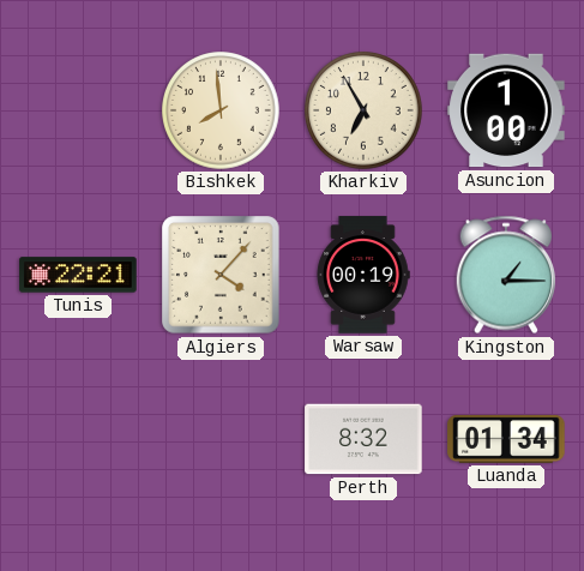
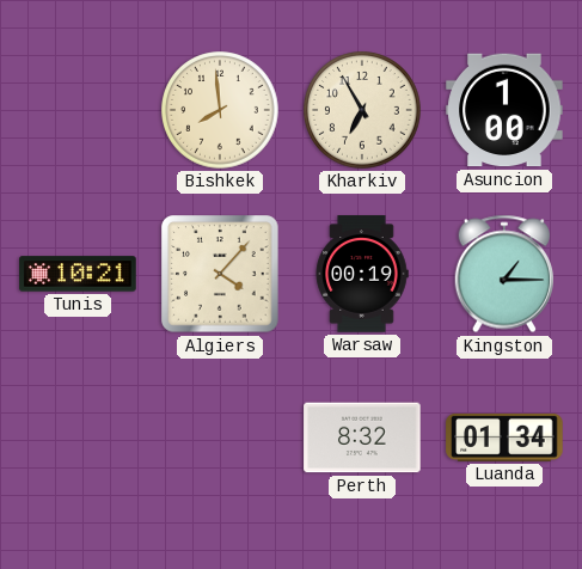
Tunis: 22:21 -> 10:21
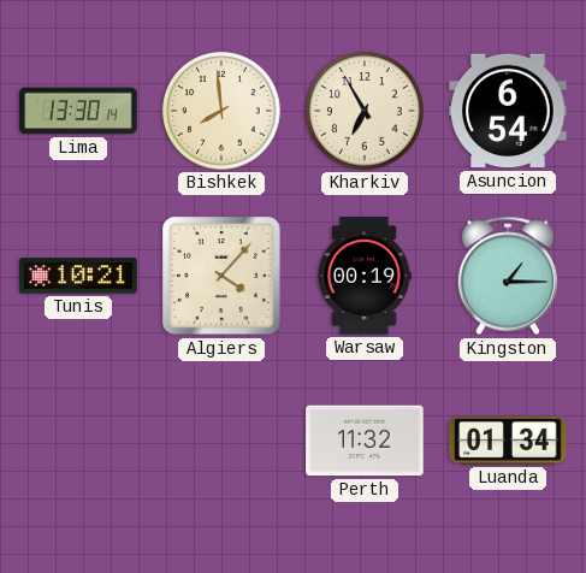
Lima: none -> 13:30
Asuncion: 1:00 -> 6:54
Perth: 8:32 -> 11:32
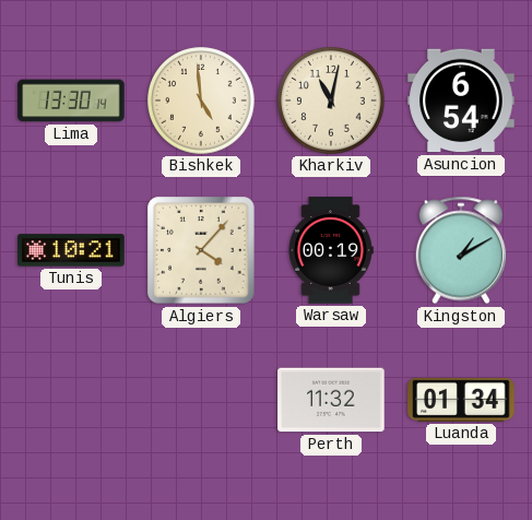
Bishkek: 7:59 -> 4:59
Kharkiv: 6:55 -> 11:02
Kingston: 1:15 -> 1:10
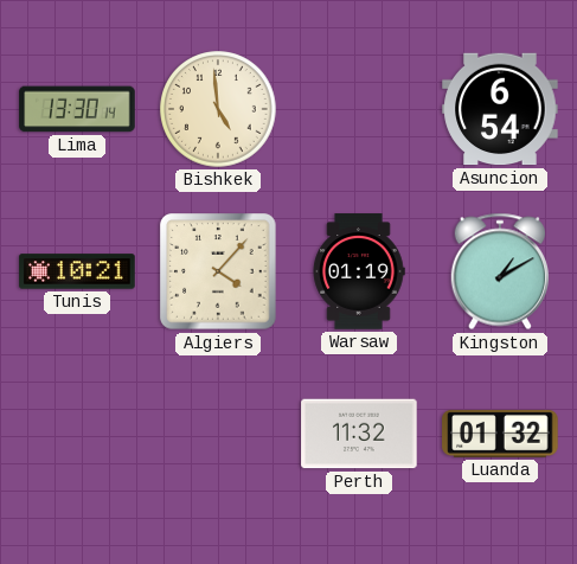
Kharkiv: 11:02 -> none
Warsaw: 00:19 -> 01:19
Luanda: 01:34 -> 01:32
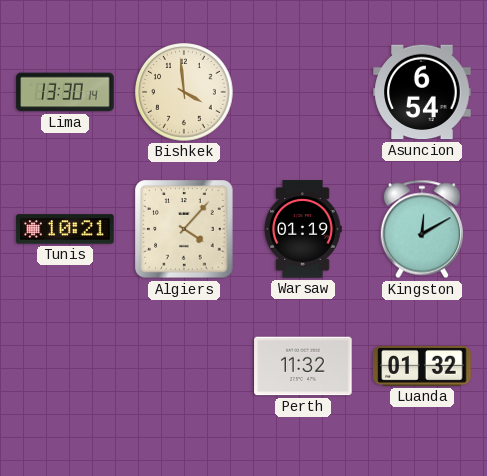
Bishkek: 4:59 -> 3:59
Kingston: 1:10 -> 12:10
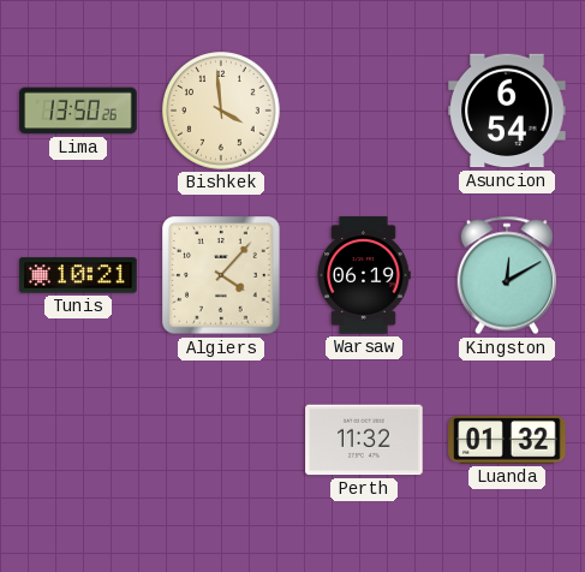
Lima: 13:30 -> 13:50
Warsaw: 01:19 -> 06:19
